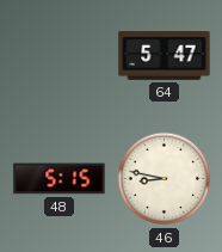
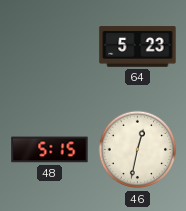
64: 5:47 -> 5:23
46: 8:47 -> 12:32
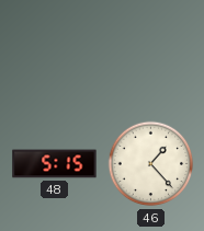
64: 5:23 -> none
46: 12:32 -> 1:23
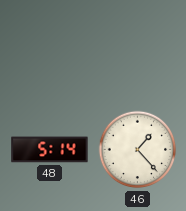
48: 5:15 -> 5:14
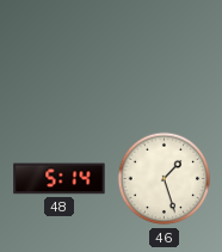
46: 1:23 -> 1:27
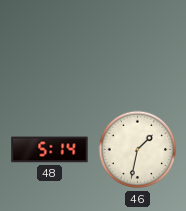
46: 1:27 -> 1:32
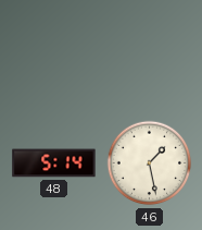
46: 1:32 -> 1:28
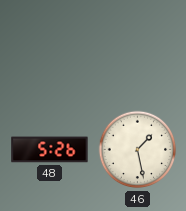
48: 5:14 -> 5:26
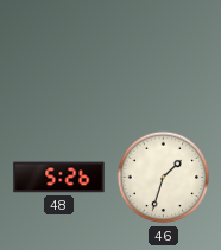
46: 1:28 -> 1:33
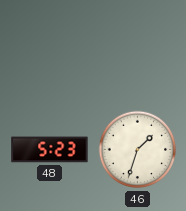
48: 5:26 -> 5:23
